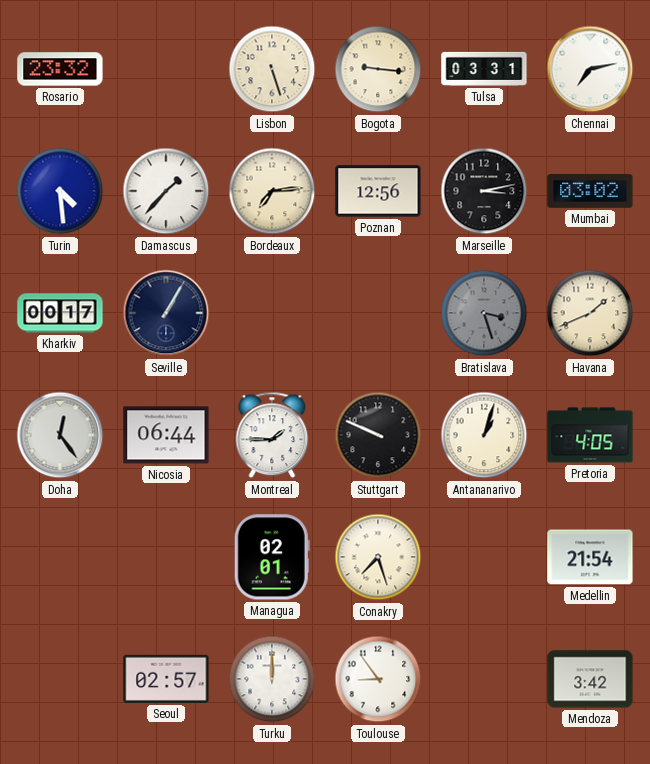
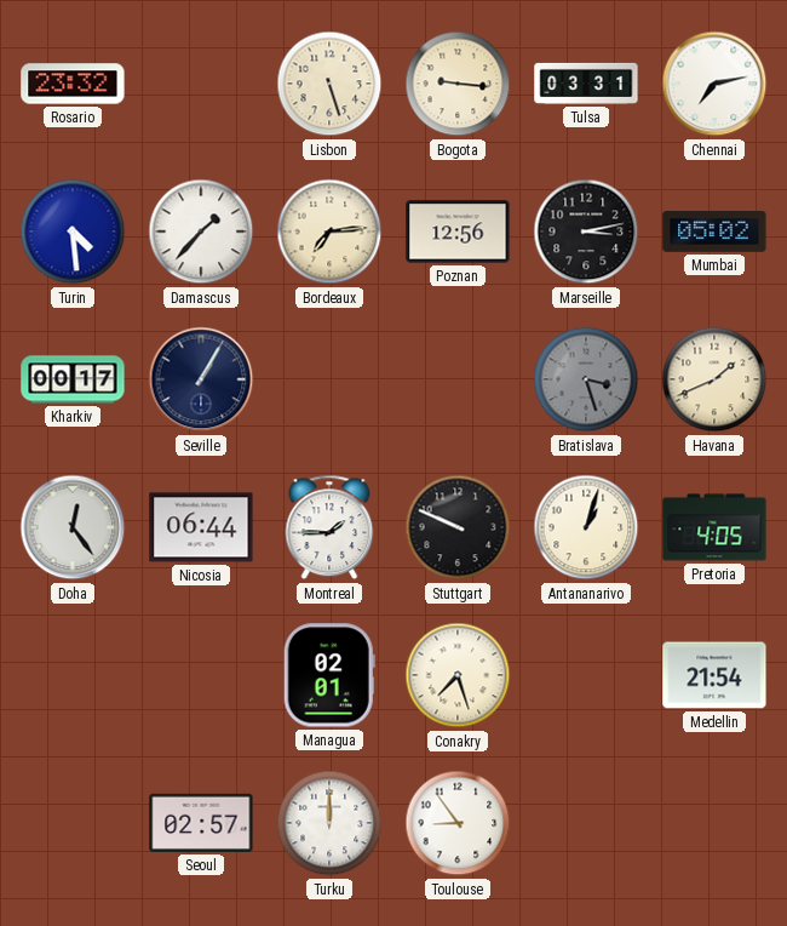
Mumbai: 03:02 -> 05:02
Mendoza: 3:42 -> none
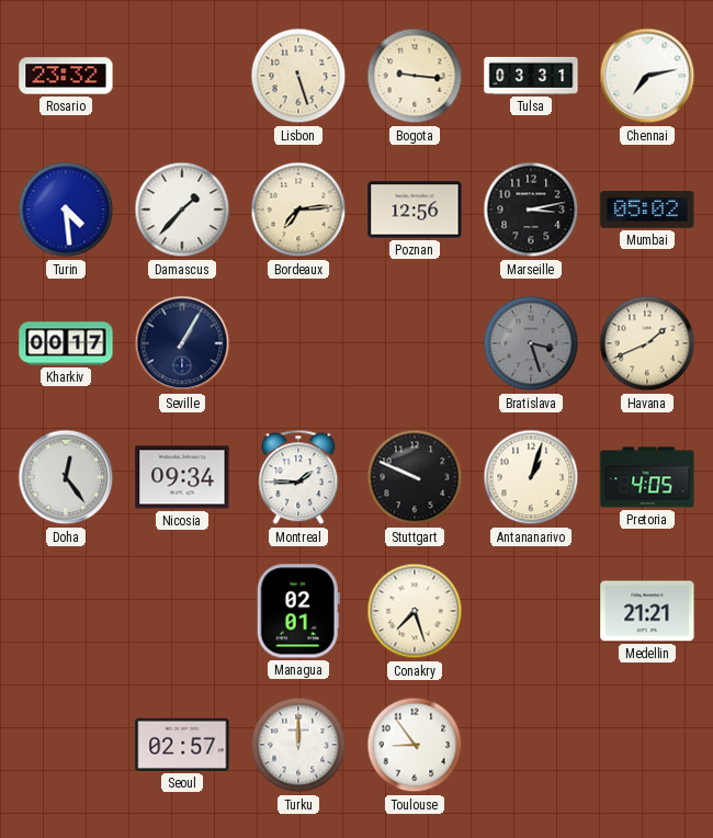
Nicosia: 06:44 -> 09:34
Medellin: 21:54 -> 21:21
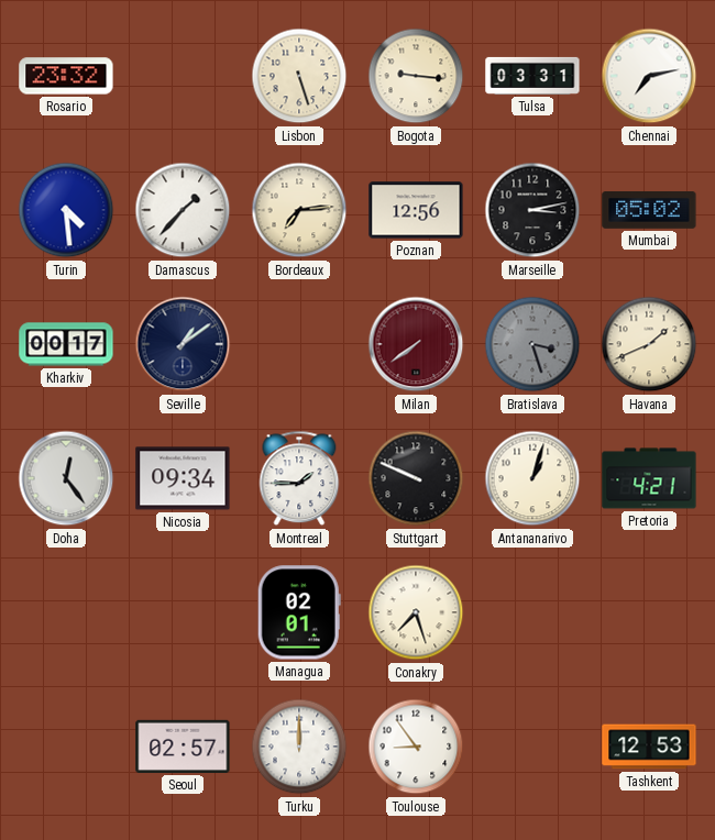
Seville: 1:05 -> 1:09
Milan: none -> 7:39
Pretoria: 4:05 -> 4:21
Medellin: 21:21 -> none
Tashkent: none -> 12:53
